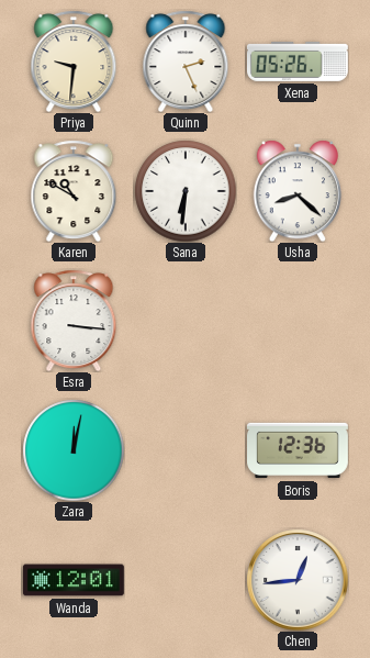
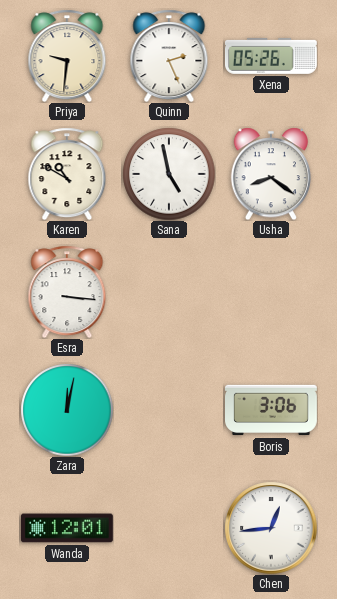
Sana: 6:31 -> 4:58
Usha: 8:22 -> 8:21
Boris: 12:36 -> 3:06
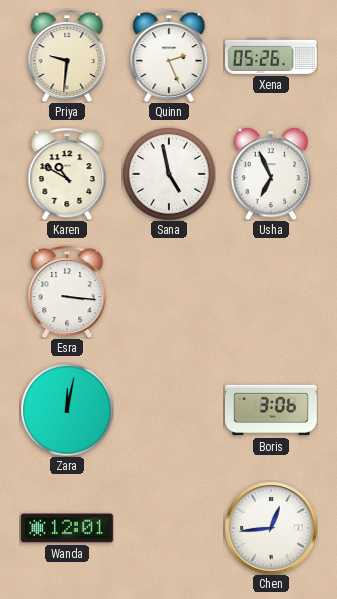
Usha: 8:21 -> 6:56
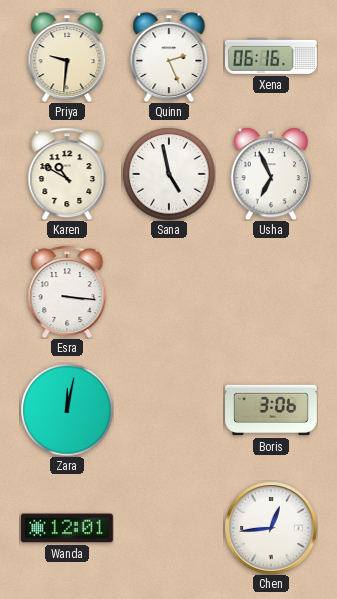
Xena: 05:26 -> 06:16
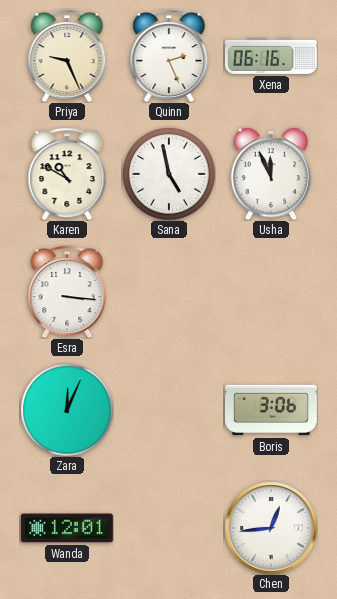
Priya: 9:31 -> 9:26
Usha: 6:56 -> 11:56
Zara: 12:02 -> 12:04
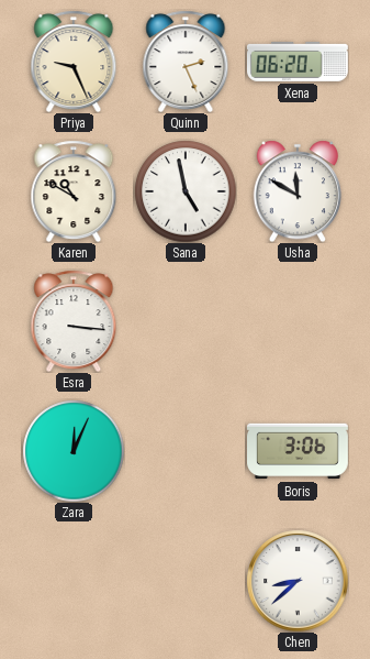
Xena: 06:16 -> 06:20
Usha: 11:56 -> 11:50
Wanda: 12:01 -> none
Chen: 12:44 -> 8:38
